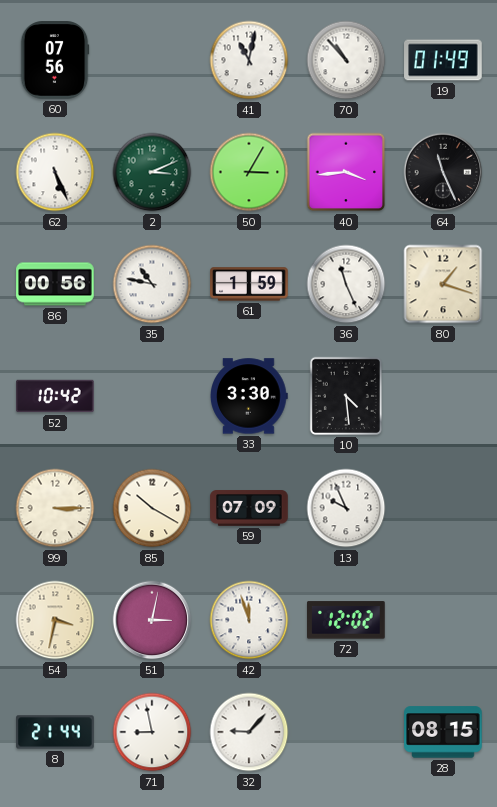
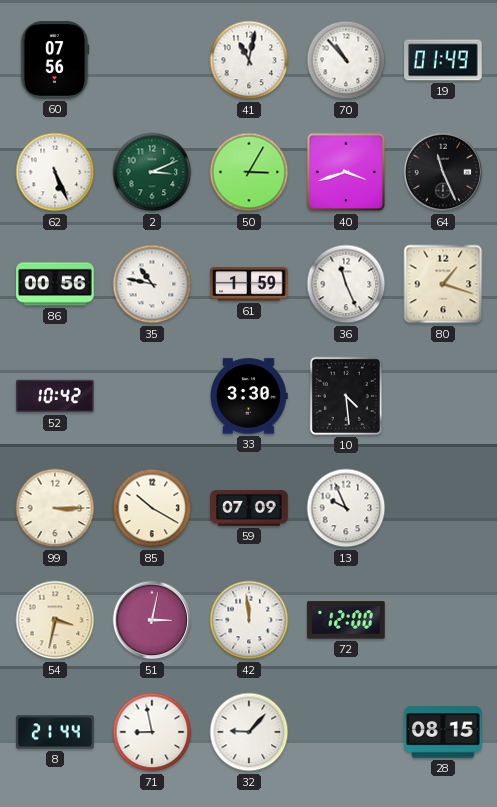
40: 3:44 -> 3:42
42: 11:57 -> 11:59
72: 12:02 -> 12:00
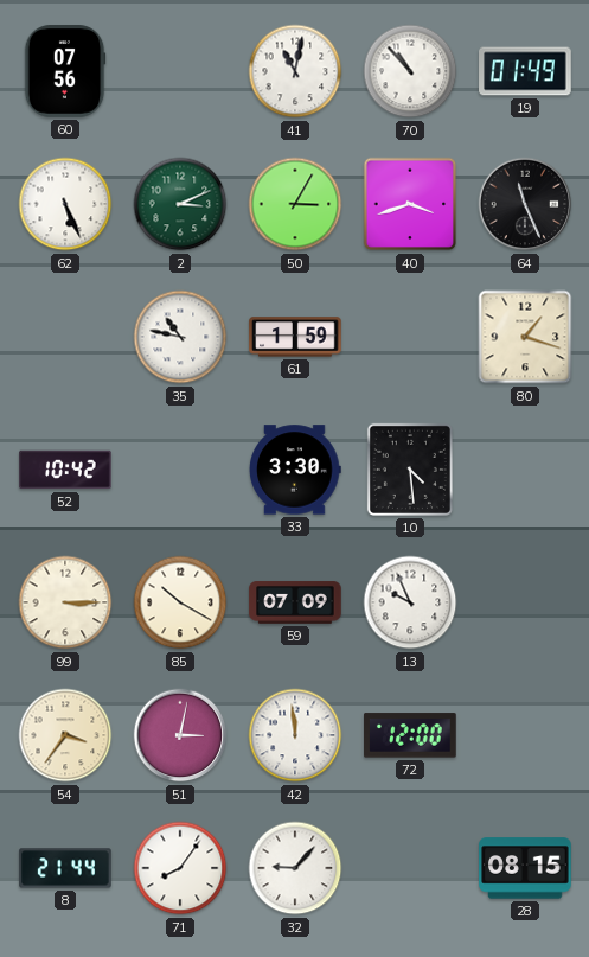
86: 00:56 -> none
36: 11:26 -> none
54: 3:32 -> 3:36
71: 8:58 -> 8:06
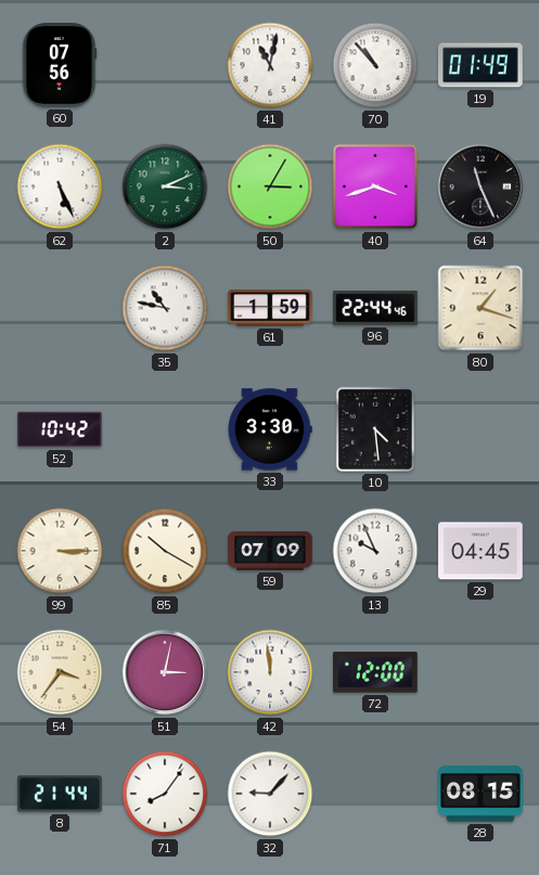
96: none -> 22:44
29: none -> 04:45
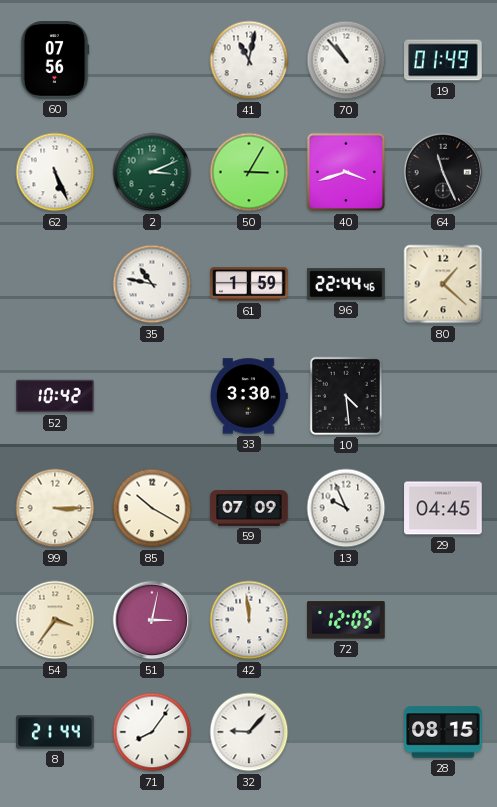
80: 1:18 -> 1:22
72: 12:00 -> 12:05
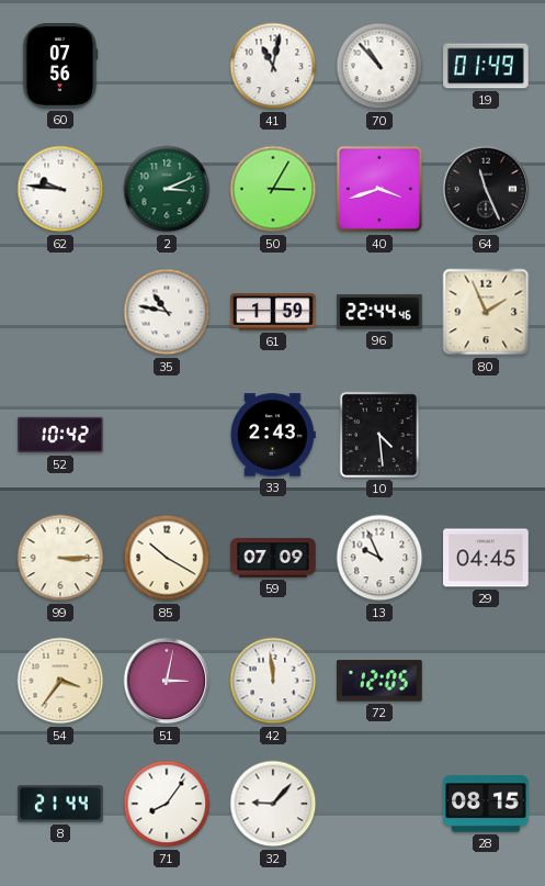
62: 5:26 -> 9:46
80: 1:22 -> 1:56
33: 3:30 -> 2:43
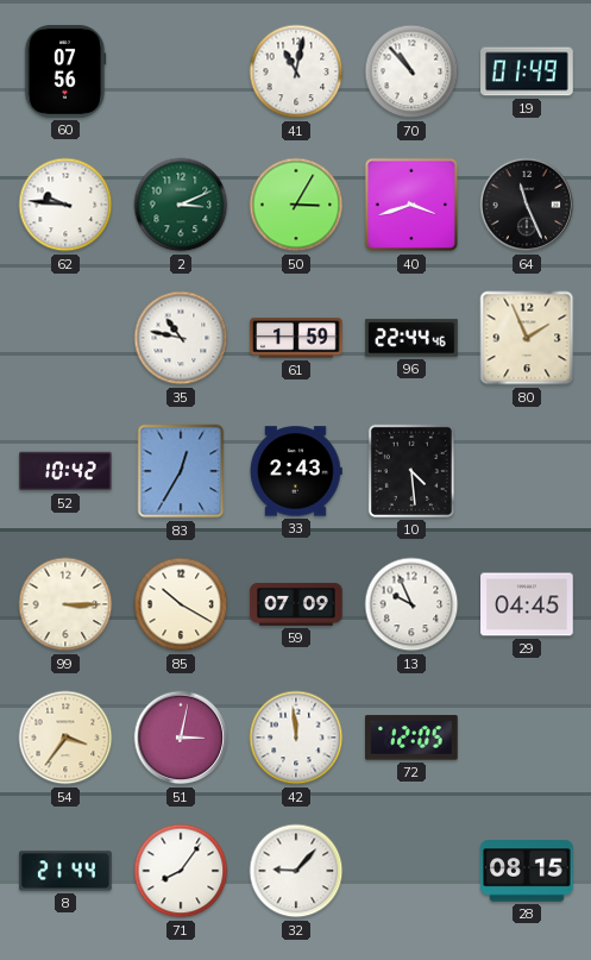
83: none -> 12:35
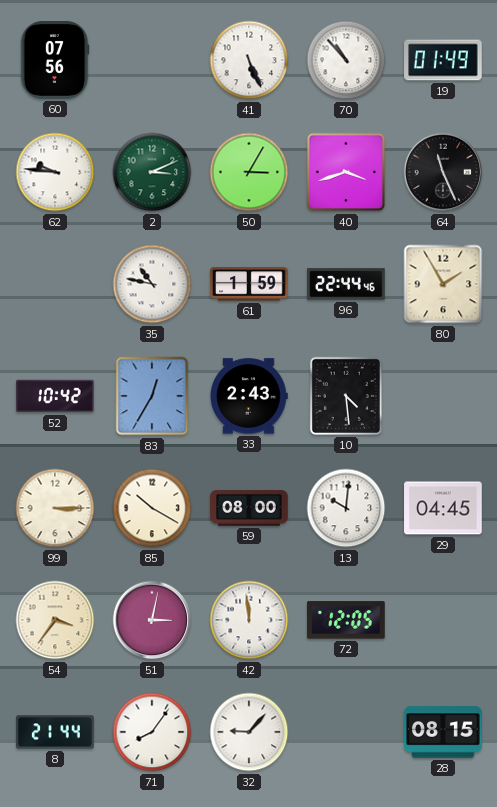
41: 11:02 -> 5:26
80: 1:56 -> 1:55
59: 07:09 -> 08:00
13: 9:56 -> 10:01
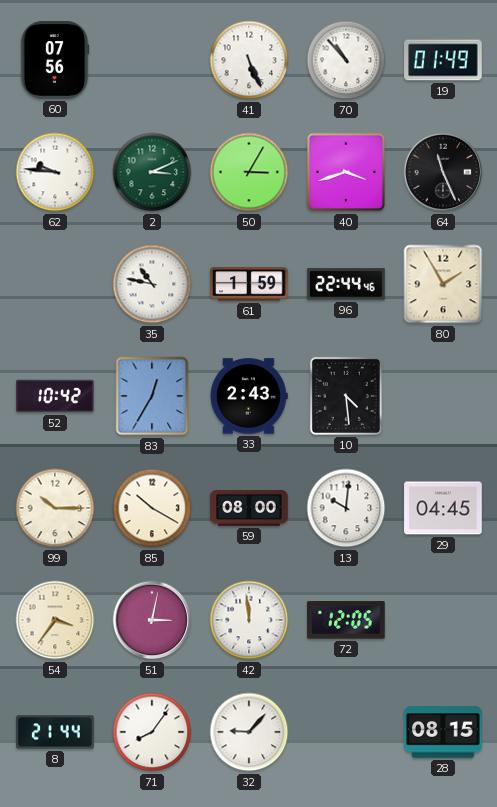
99: 3:15 -> 10:15
